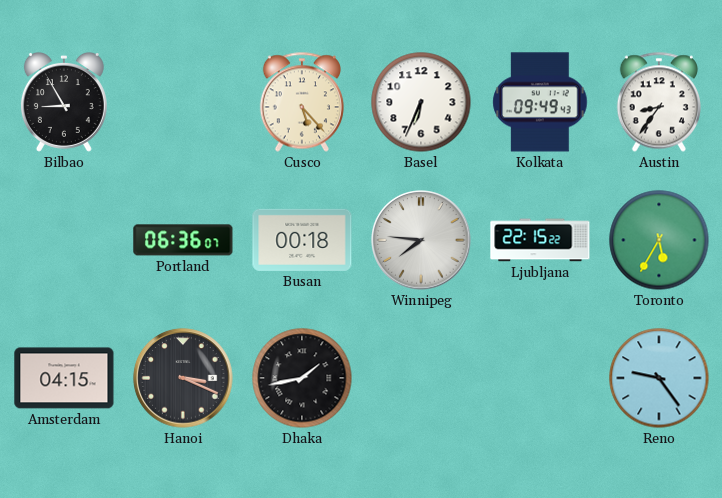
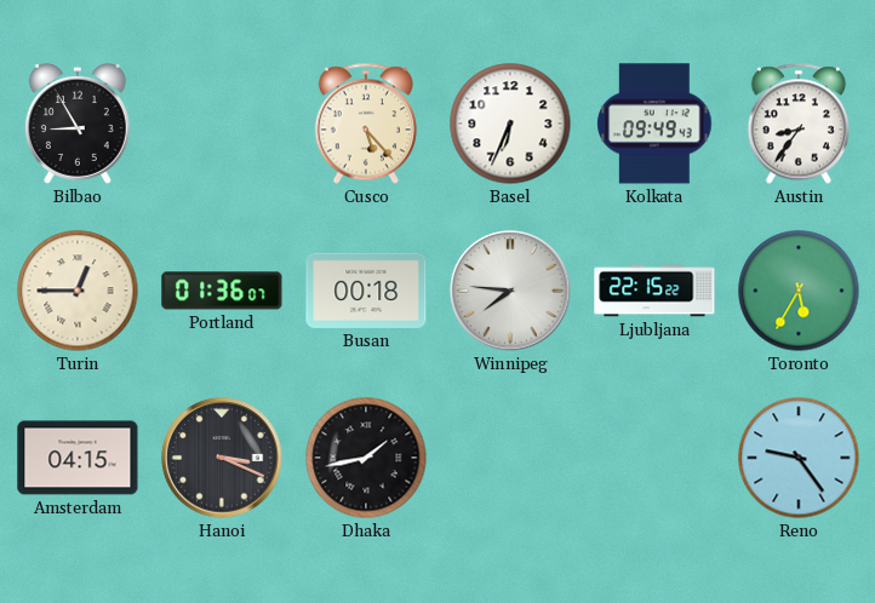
Turin: none -> 12:45
Portland: 06:36 -> 01:36
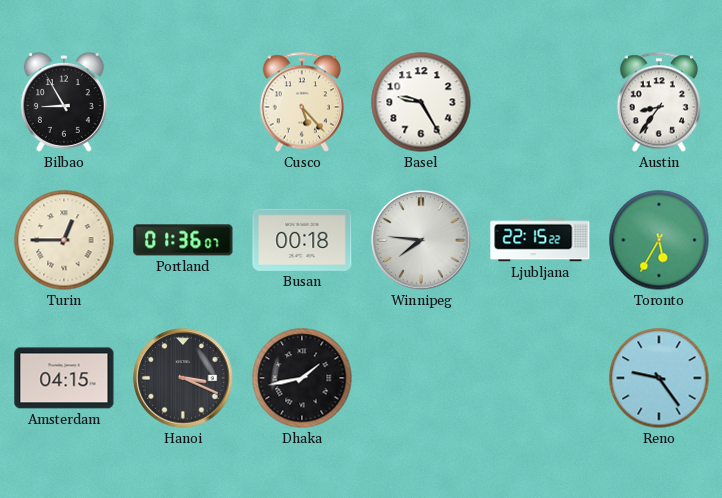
Basel: 6:34 -> 9:25
Kolkata: 09:49 -> none
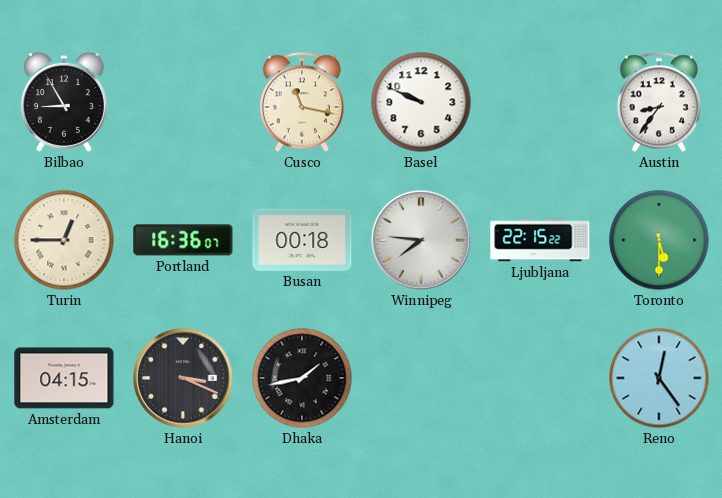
Cusco: 5:23 -> 11:17
Basel: 9:25 -> 9:49
Portland: 01:36 -> 16:36
Toronto: 5:35 -> 5:30
Reno: 9:24 -> 12:24
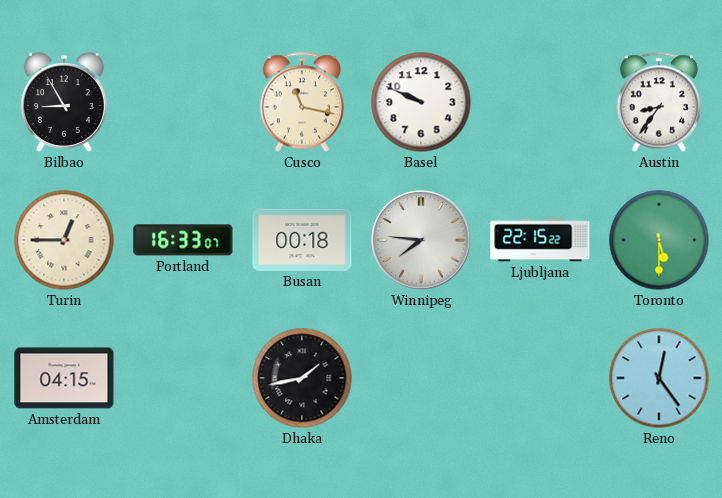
Portland: 16:36 -> 16:33
Hanoi: 3:19 -> none
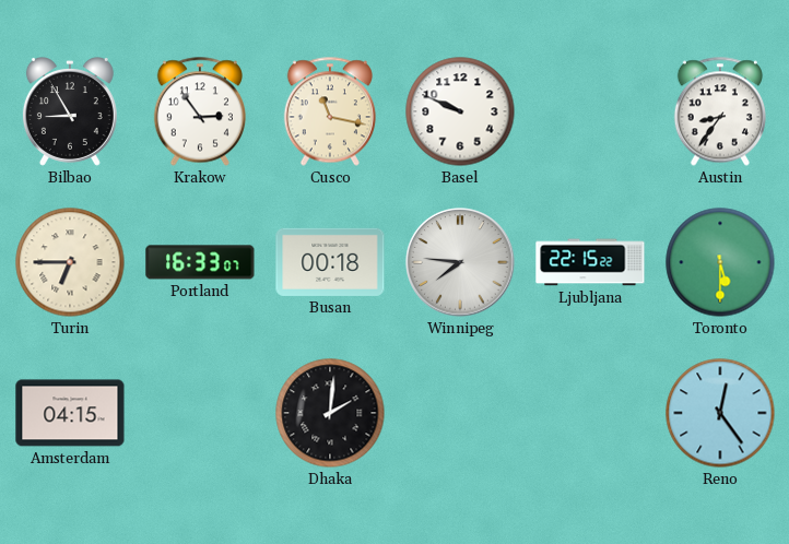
Krakow: none -> 2:54
Turin: 12:45 -> 6:45
Dhaka: 1:43 -> 2:01
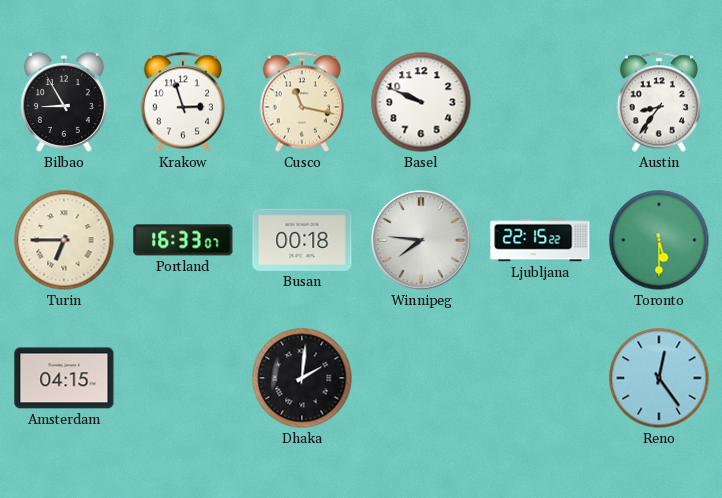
Krakow: 2:54 -> 2:57
